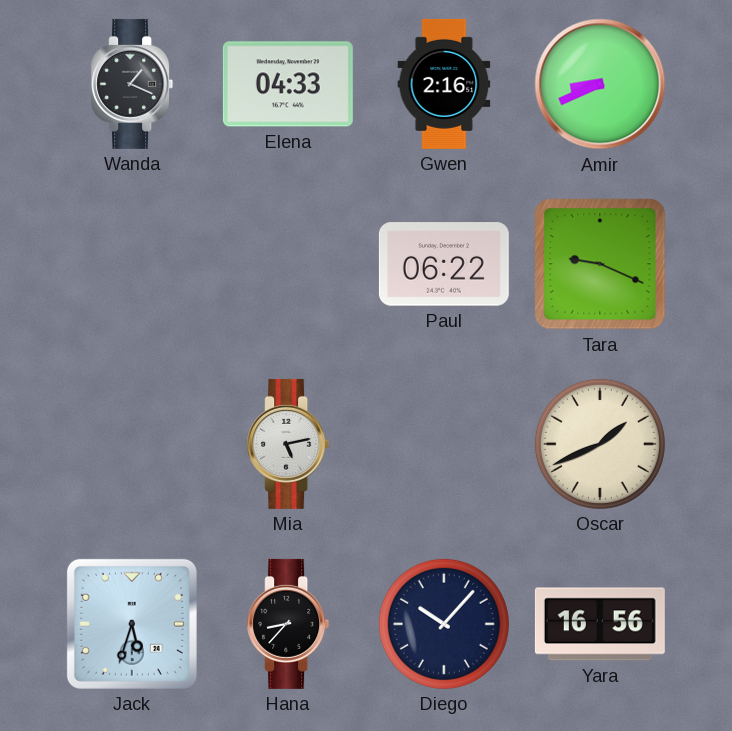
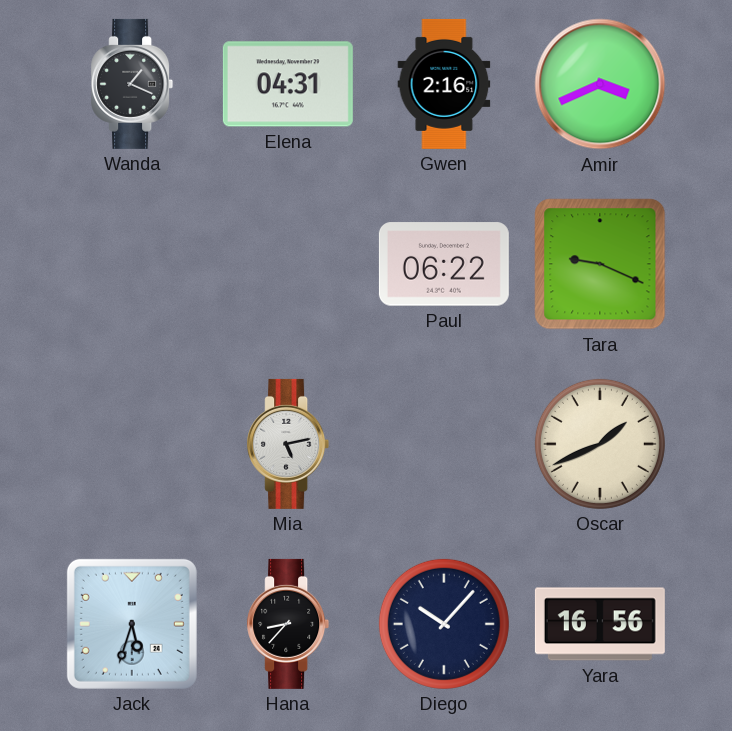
Elena: 04:33 -> 04:31
Amir: 8:41 -> 3:41
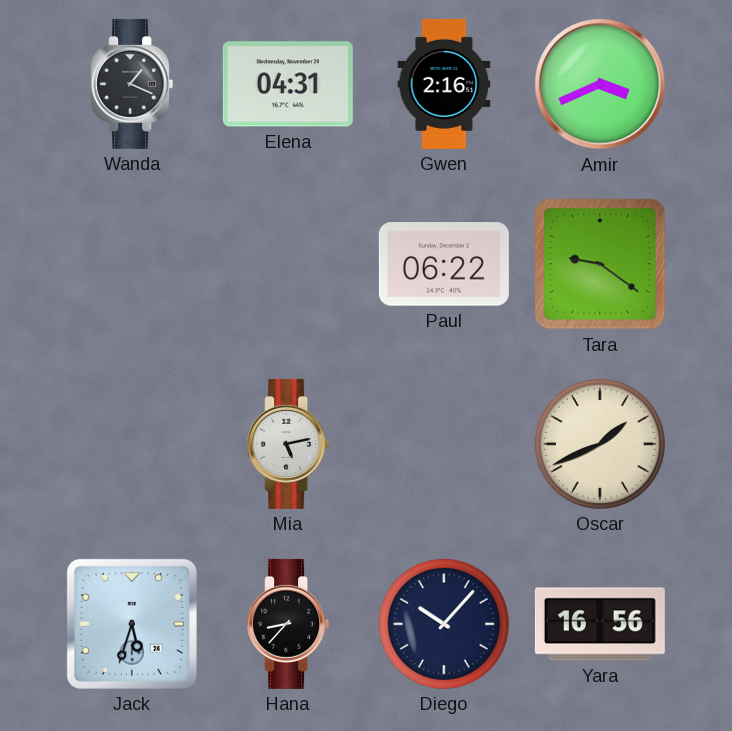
Tara: 9:19 -> 9:21
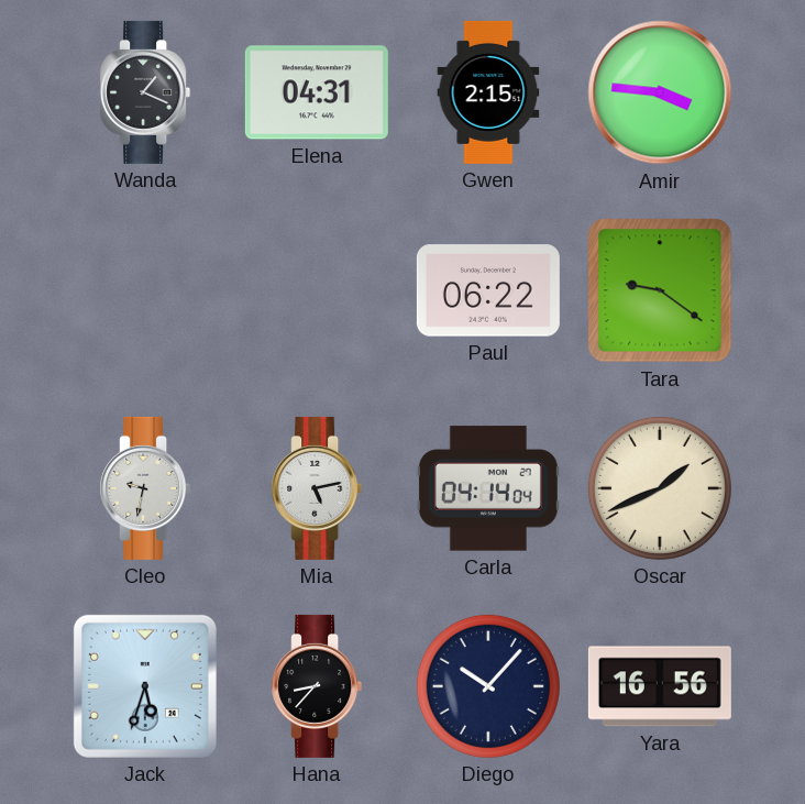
Gwen: 2:16 -> 2:15
Amir: 3:41 -> 3:46
Cleo: none -> 9:32
Carla: none -> 04:14
